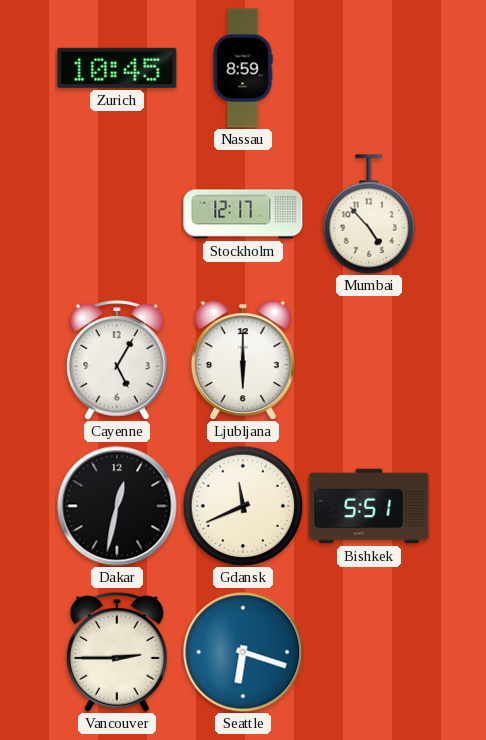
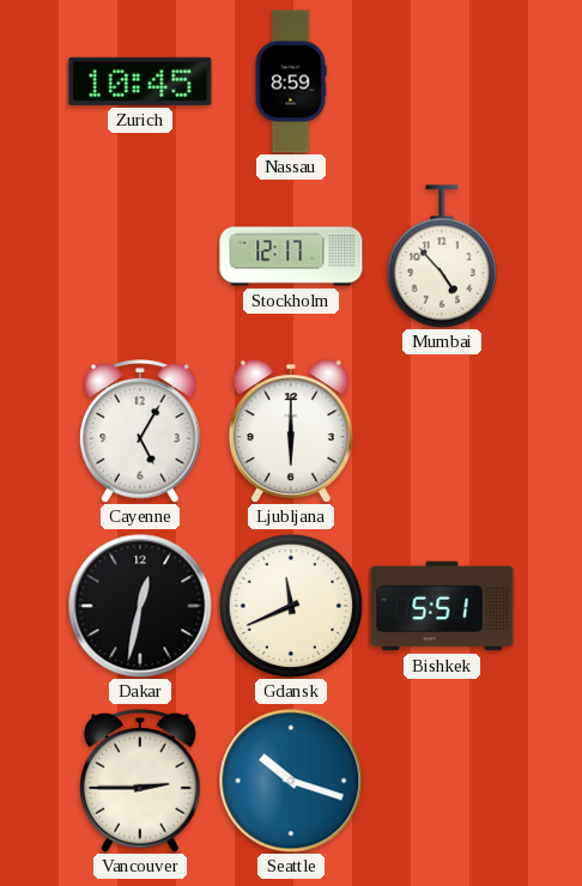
Seattle: 6:18 -> 10:18
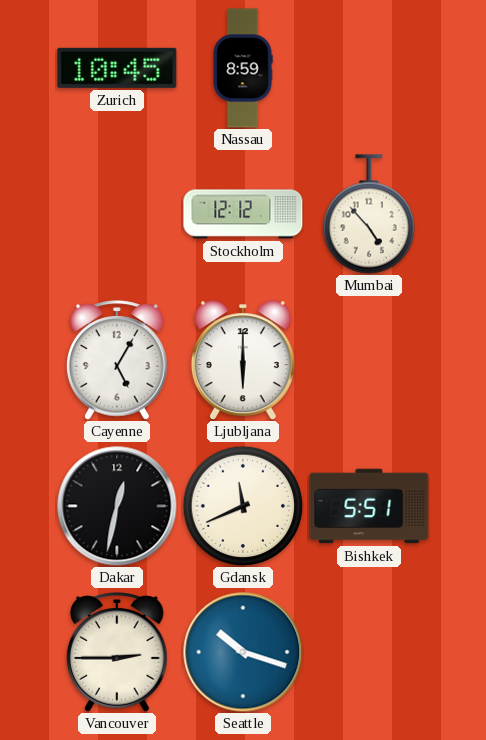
Stockholm: 12:17 -> 12:12
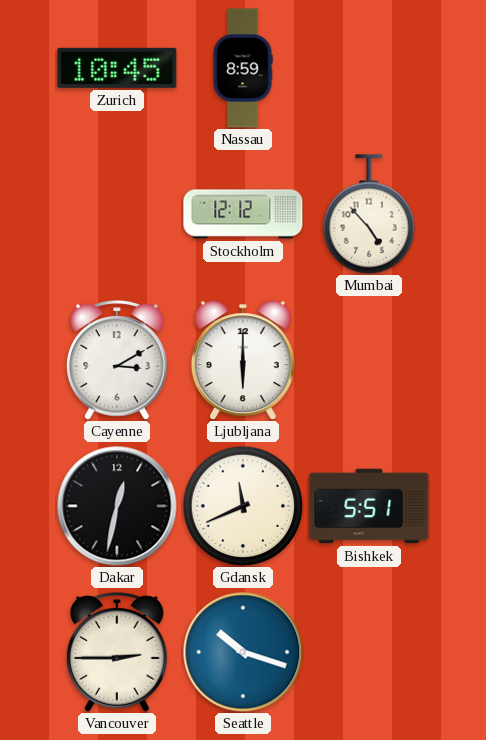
Cayenne: 5:05 -> 3:10
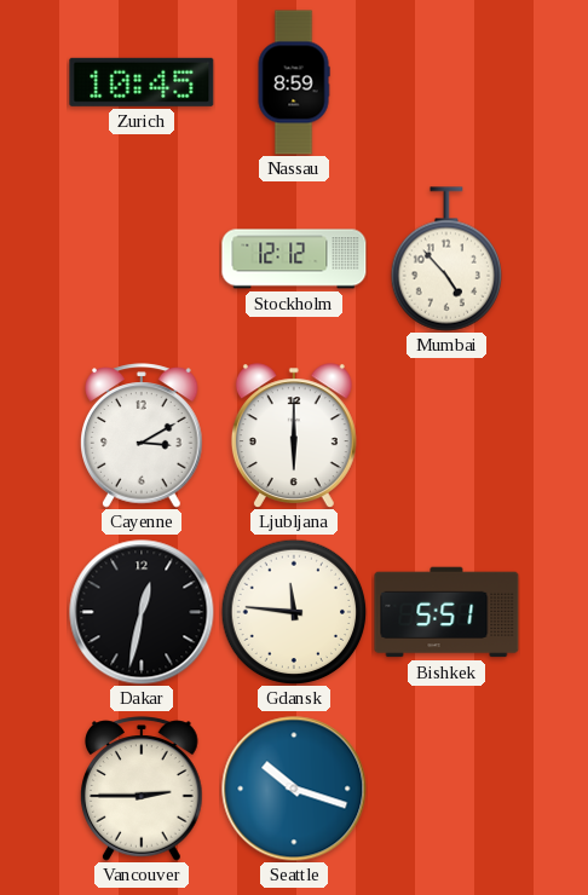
Gdansk: 11:41 -> 11:46
